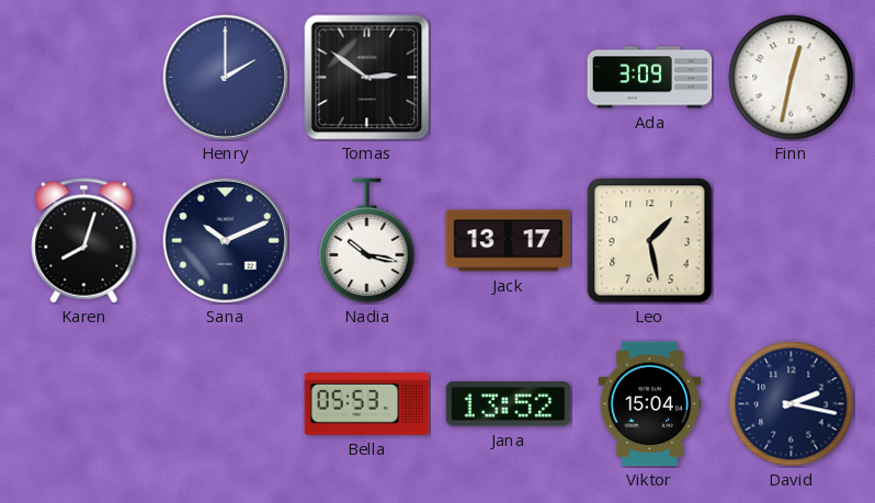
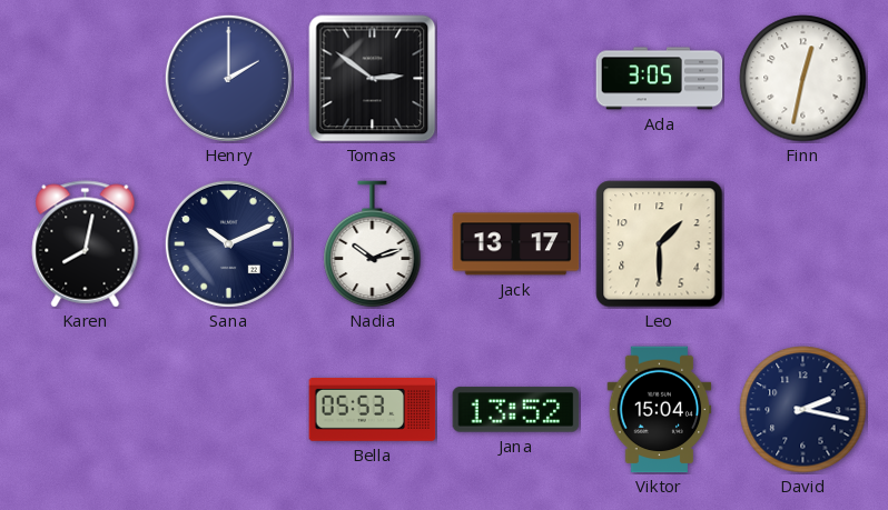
Ada: 3:09 -> 3:05
Karen: 8:03 -> 8:02
Nadia: 10:17 -> 10:12
Leo: 1:28 -> 1:30
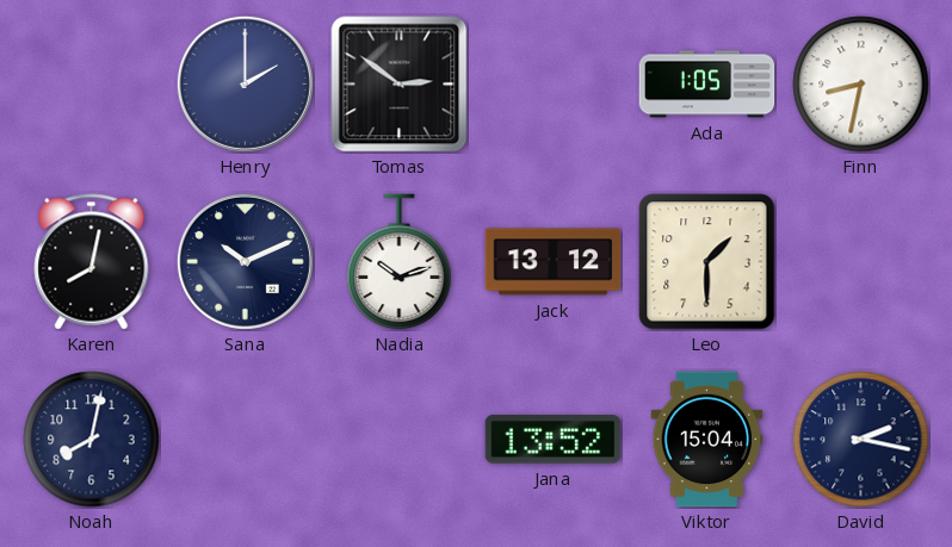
Ada: 3:05 -> 1:05
Finn: 12:32 -> 8:32
Jack: 13:17 -> 13:12
Noah: none -> 8:02
Bella: 05:53 -> none
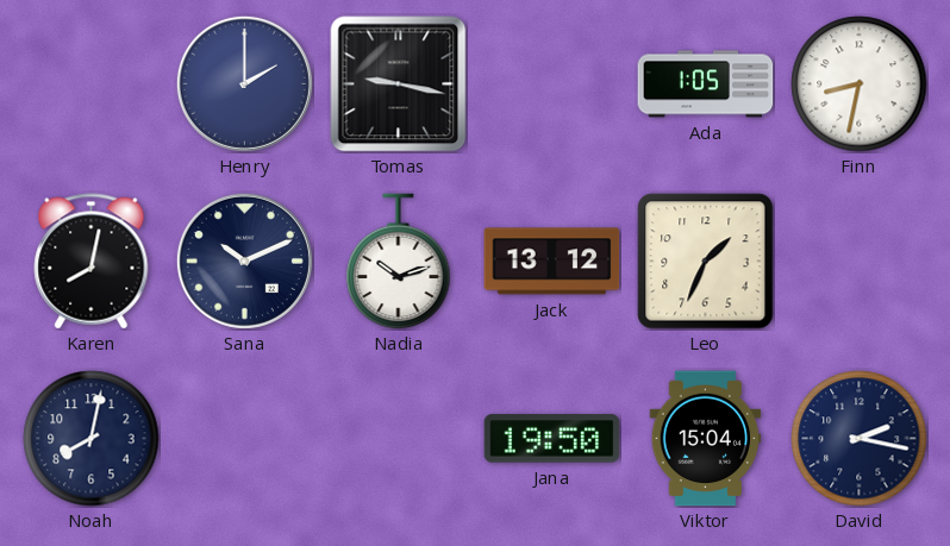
Tomas: 2:51 -> 9:17
Leo: 1:30 -> 1:34
Jana: 13:52 -> 19:50
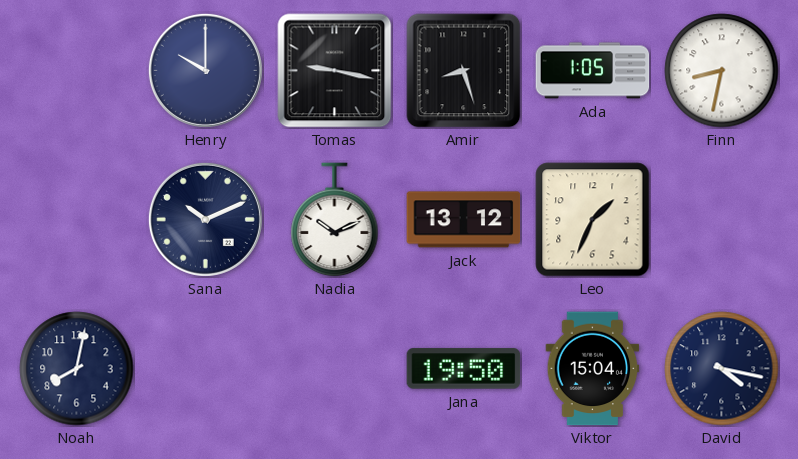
Henry: 2:00 -> 10:00
Amir: none -> 8:27
Karen: 8:02 -> none
Nadia: 10:12 -> 10:11
David: 2:17 -> 4:17
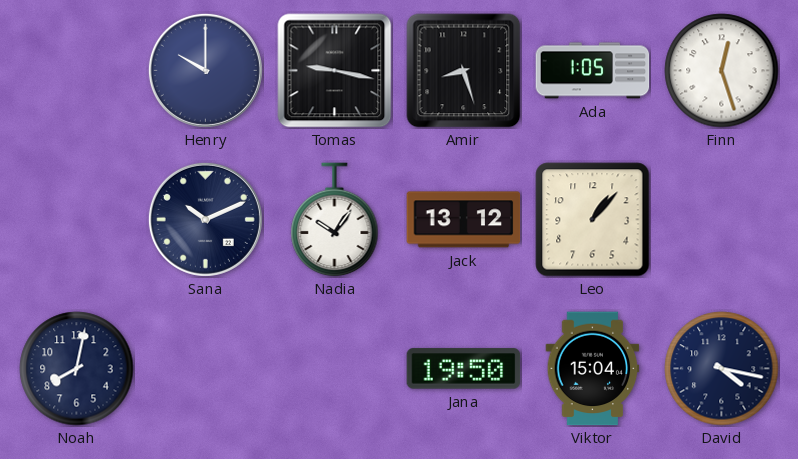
Finn: 8:32 -> 12:27
Nadia: 10:11 -> 10:06
Leo: 1:34 -> 1:07
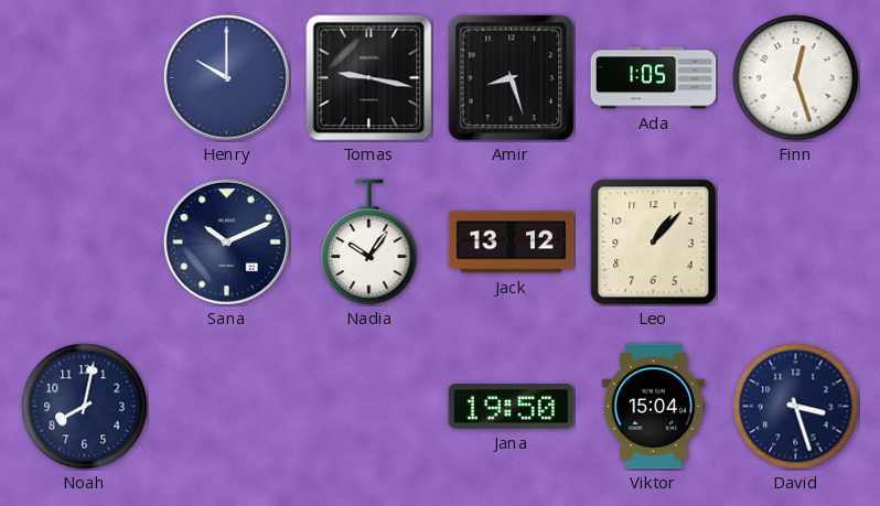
David: 4:17 -> 3:27
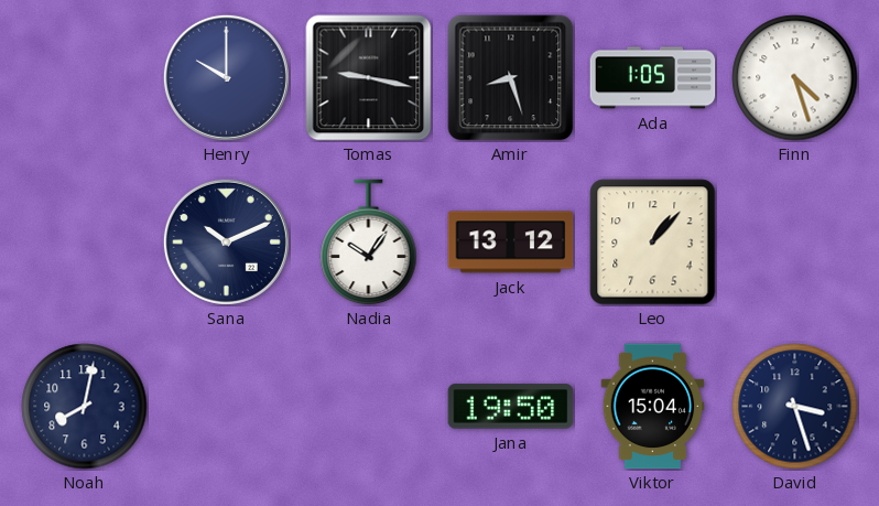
Finn: 12:27 -> 4:27
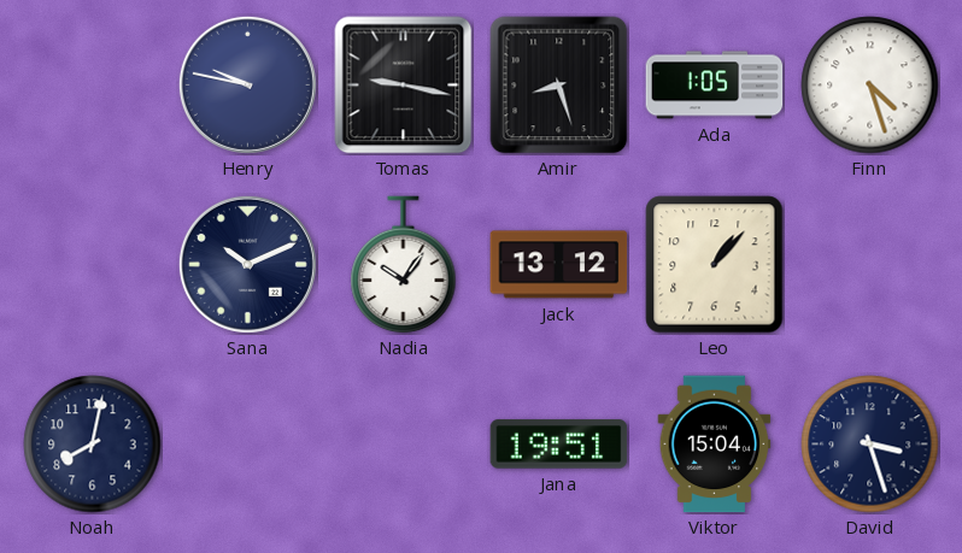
Henry: 10:00 -> 9:47
Jana: 19:50 -> 19:51
